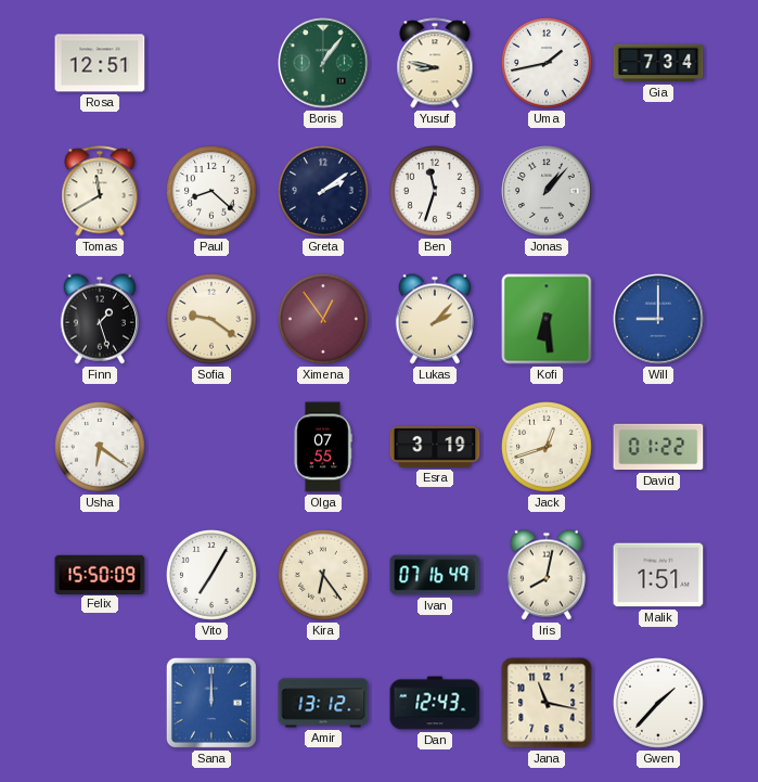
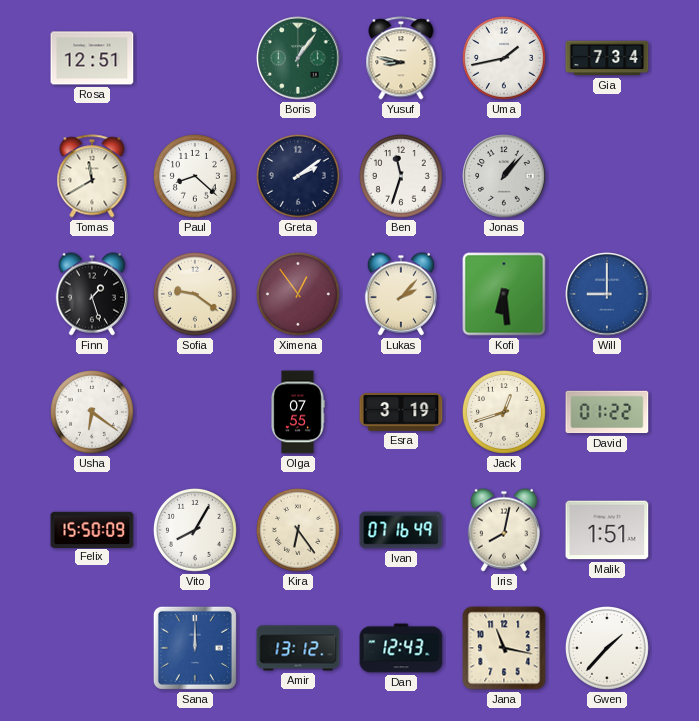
Vito: 7:05 -> 8:05
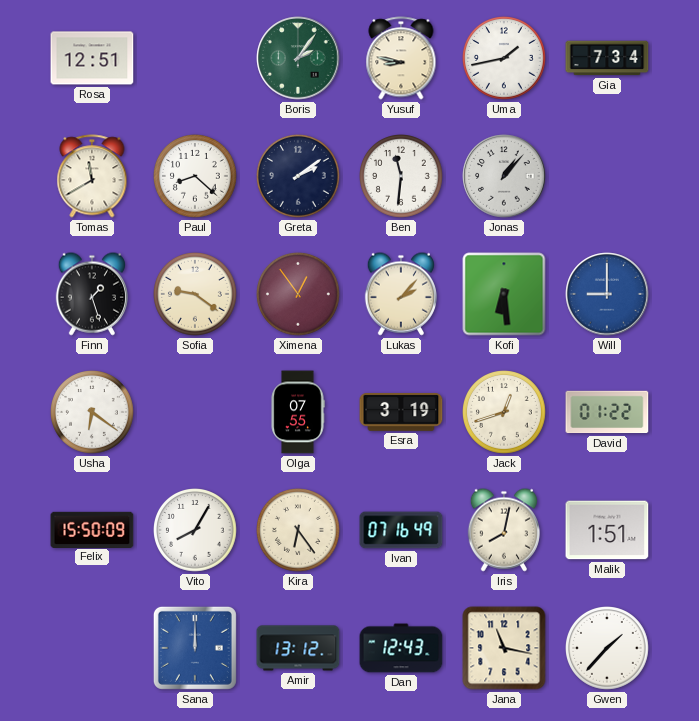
Boris: 1:06 -> 2:06
Ben: 11:33 -> 11:31
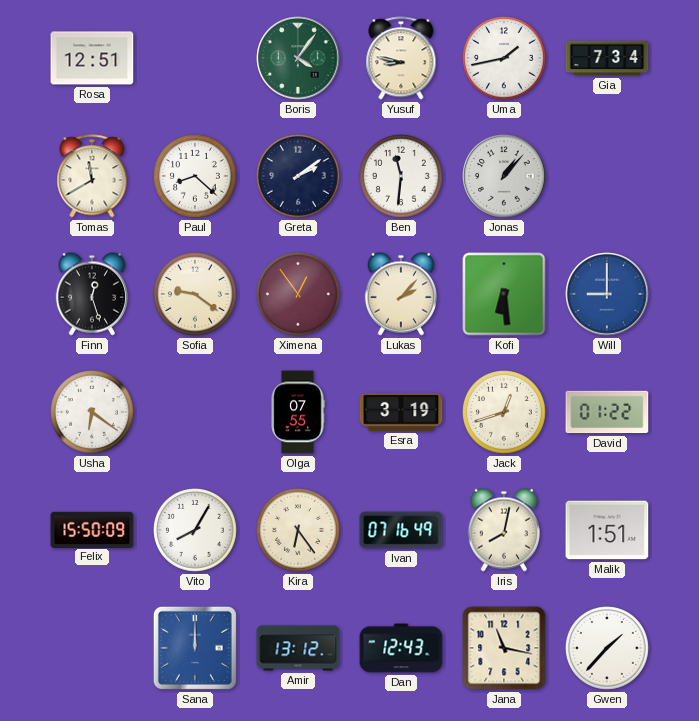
Boris: 2:06 -> 4:06
Finn: 1:27 -> 12:27
